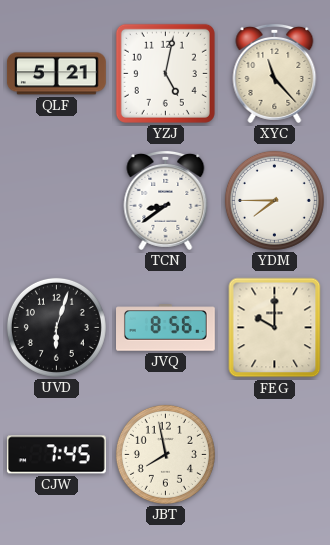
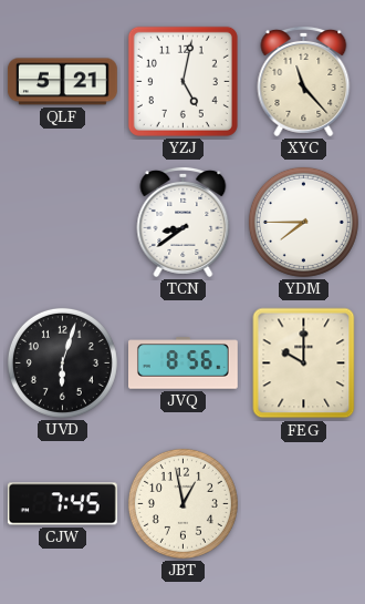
JBT: 7:58 -> 12:58
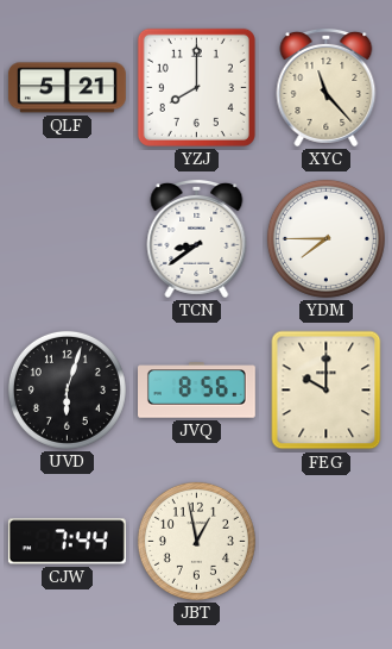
YZJ: 5:02 -> 8:00
CJW: 7:45 -> 7:44
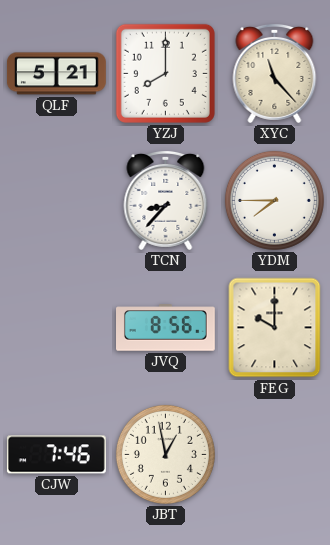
TCN: 8:39 -> 8:37
UVD: 6:03 -> none
CJW: 7:44 -> 7:46
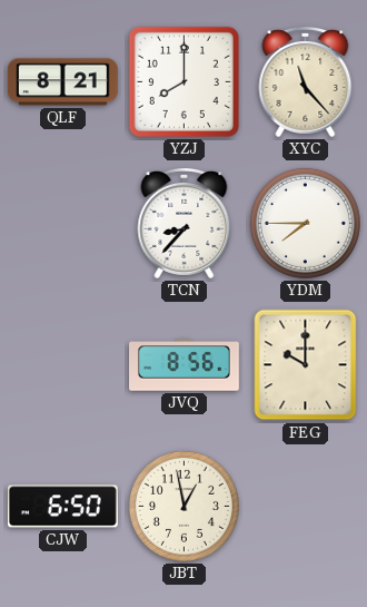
QLF: 5:21 -> 8:21
CJW: 7:46 -> 6:50
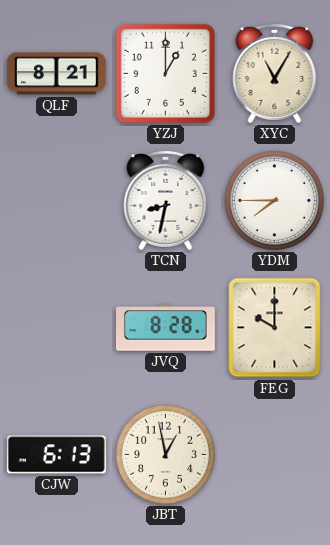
YZJ: 8:00 -> 1:00
XYC: 11:23 -> 11:05
TCN: 8:37 -> 8:32
JVQ: 8:56 -> 8:28
CJW: 6:50 -> 6:13
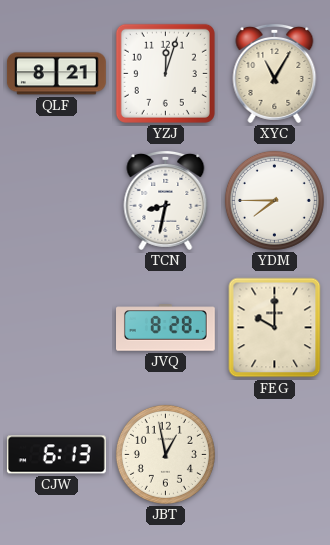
YZJ: 1:00 -> 12:03
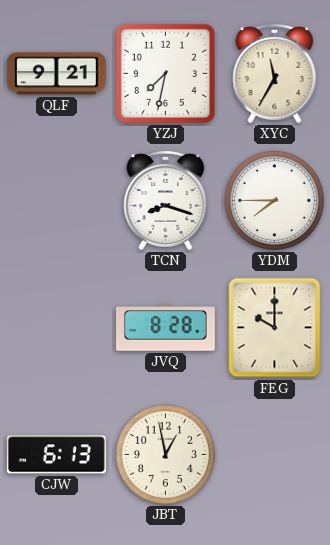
QLF: 8:21 -> 9:21
YZJ: 12:03 -> 7:32
XYC: 11:05 -> 11:35
TCN: 8:32 -> 8:18
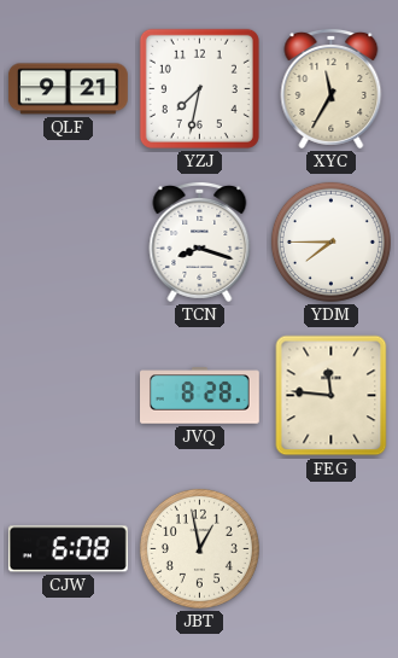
FEG: 10:00 -> 11:46
CJW: 6:13 -> 6:08
